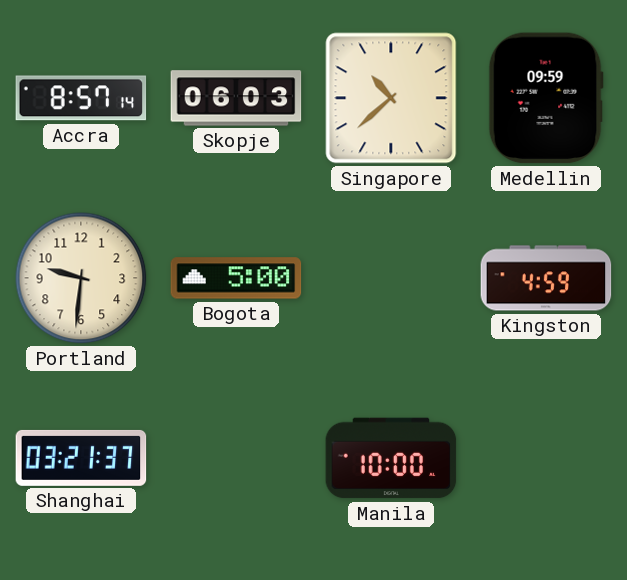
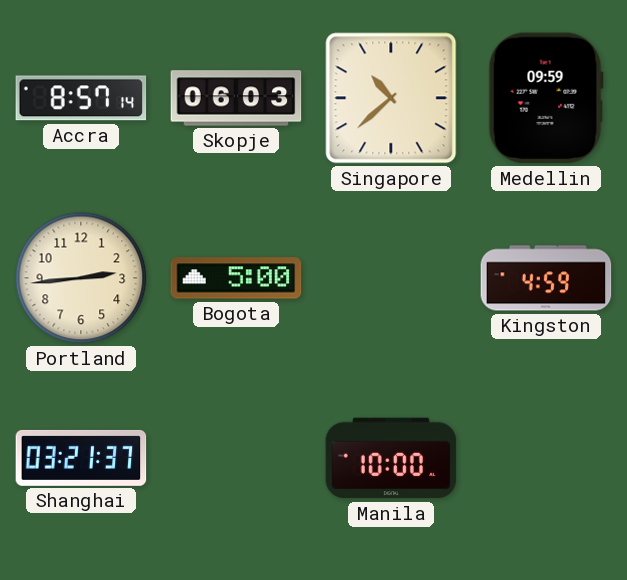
Portland: 9:31 -> 2:44
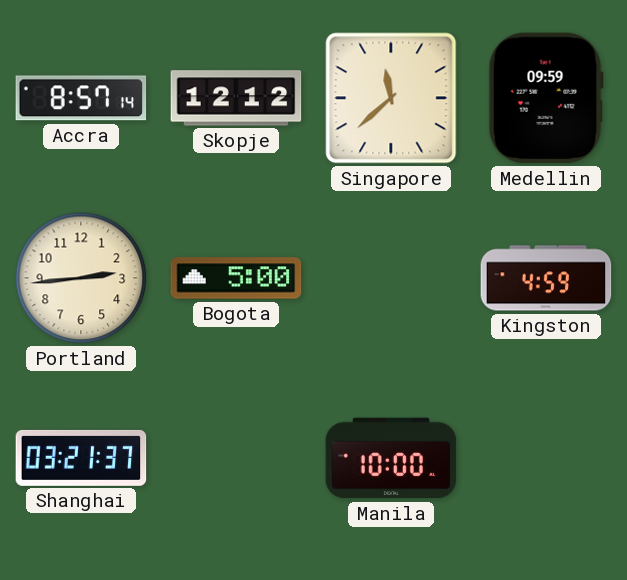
Skopje: 06:03 -> 12:12
Singapore: 10:38 -> 11:38
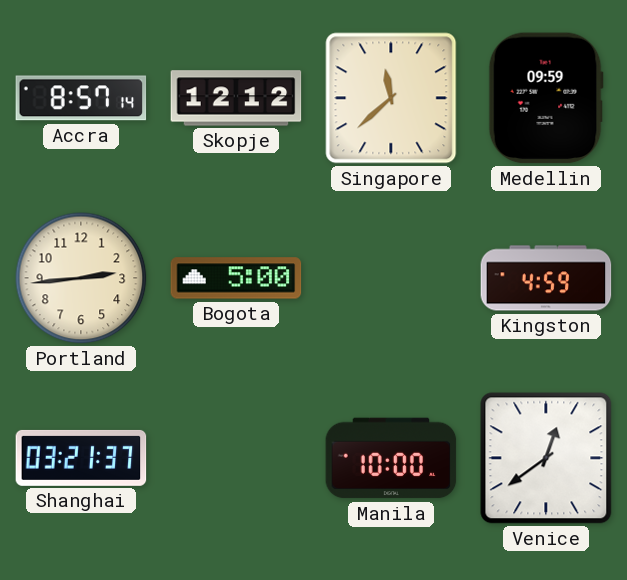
Venice: none -> 12:39
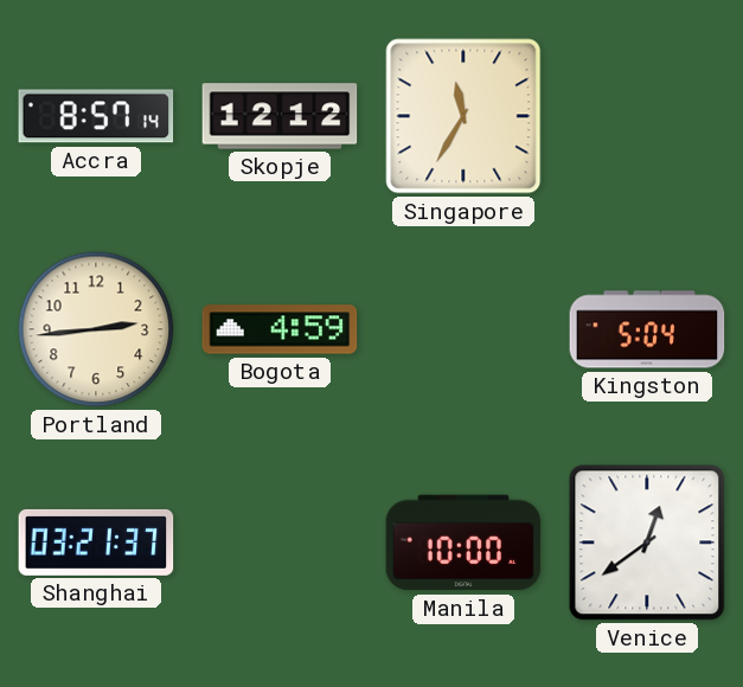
Singapore: 11:38 -> 11:35
Medellin: 09:59 -> none
Bogota: 5:00 -> 4:59
Kingston: 4:59 -> 5:04
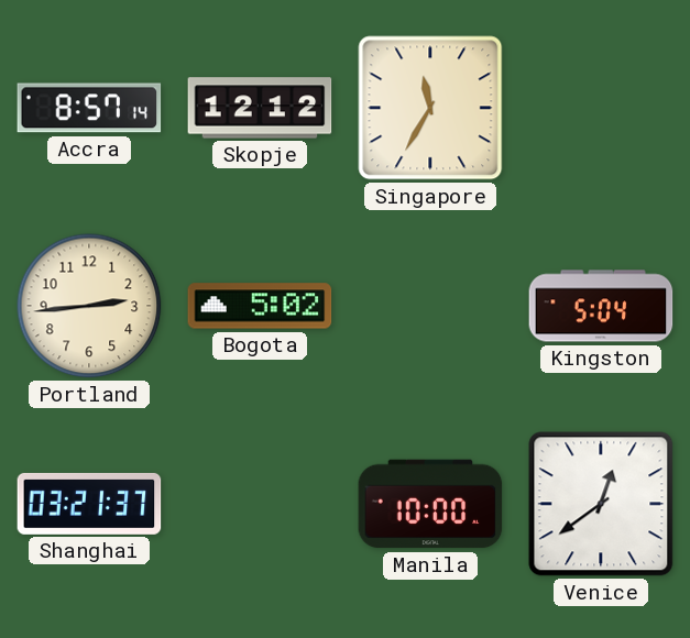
Bogota: 4:59 -> 5:02
